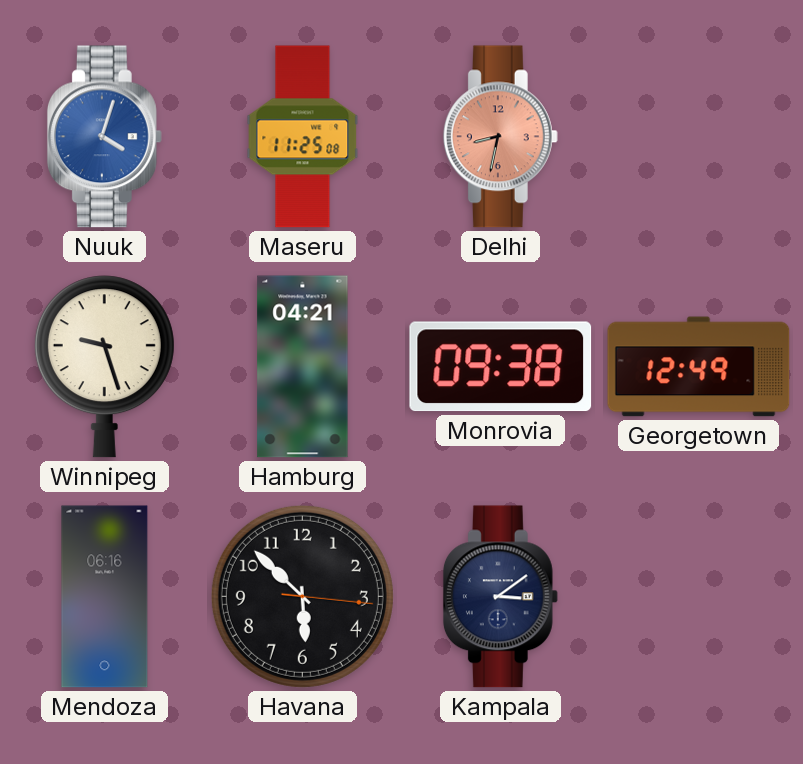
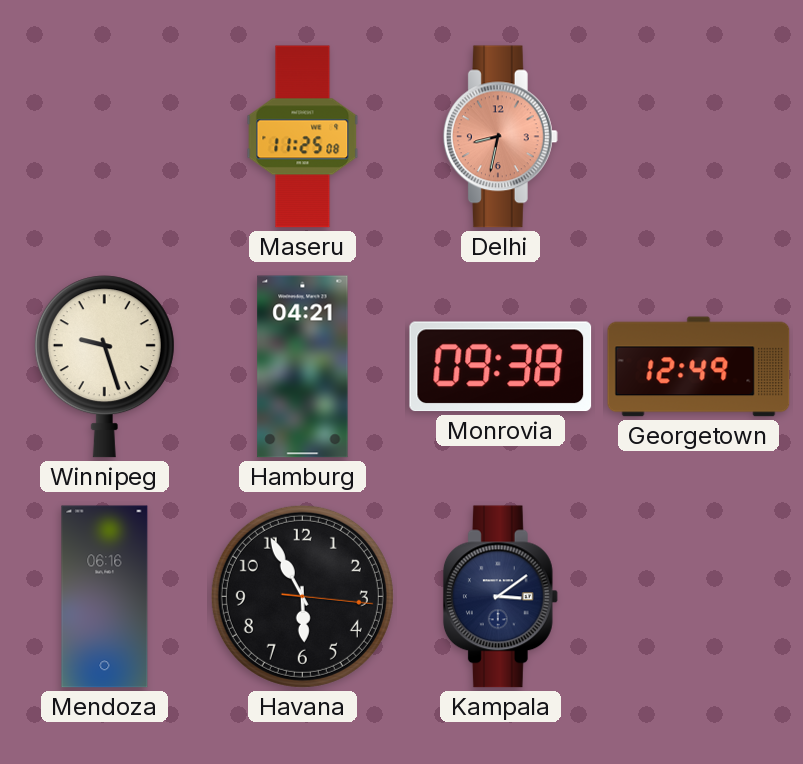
Nuuk: 4:03 -> none
Havana: 5:52 -> 5:55
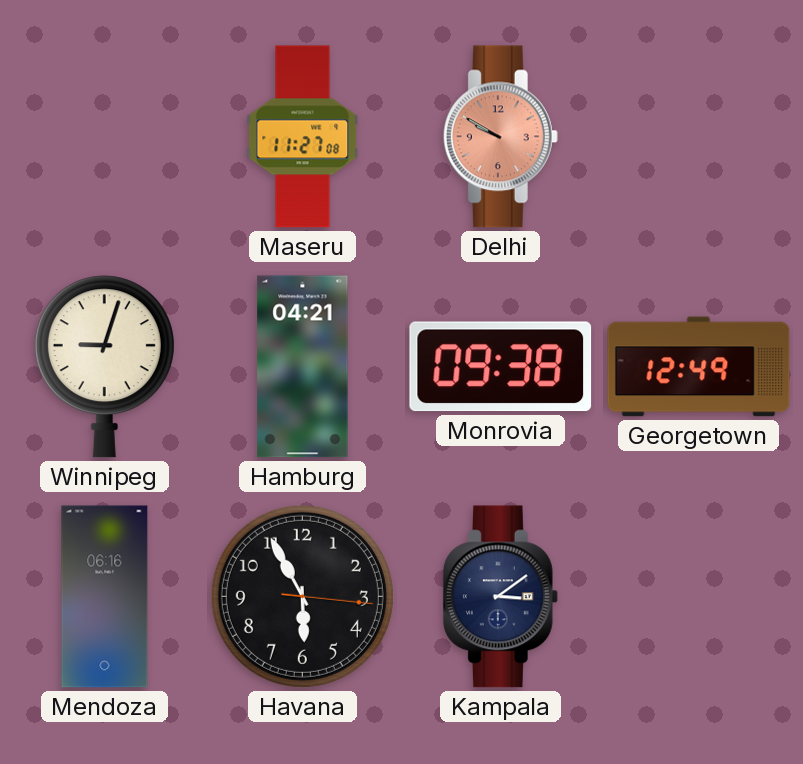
Maseru: 11:25 -> 11:27
Delhi: 8:32 -> 9:50
Winnipeg: 9:27 -> 9:03
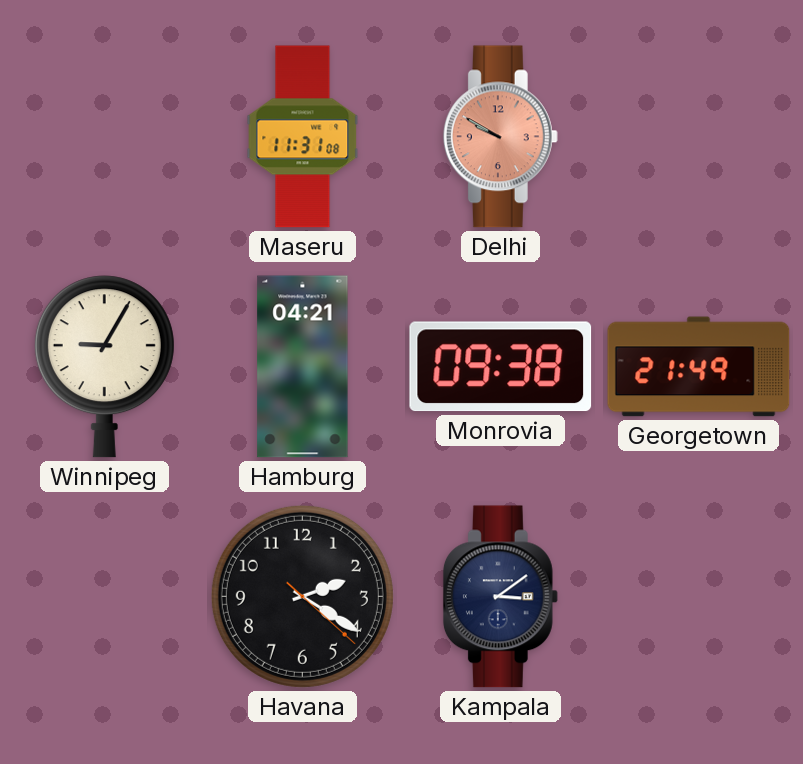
Maseru: 11:27 -> 11:31
Winnipeg: 9:03 -> 9:05
Georgetown: 12:49 -> 21:49
Mendoza: 06:16 -> none
Havana: 5:55 -> 2:20
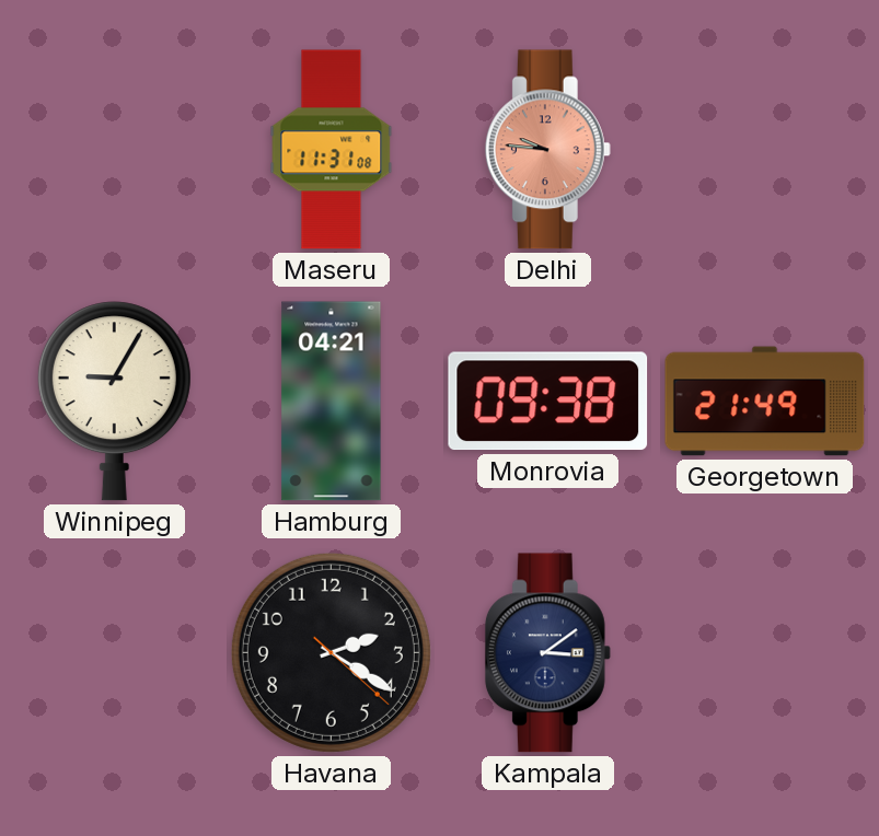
Delhi: 9:50 -> 9:46
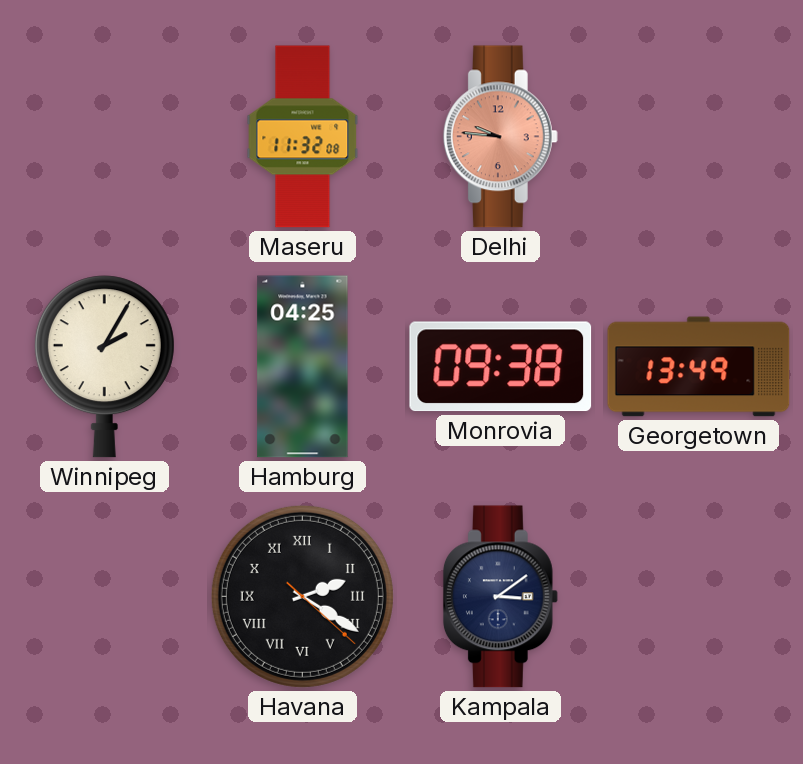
Maseru: 11:31 -> 11:32
Winnipeg: 9:05 -> 2:05
Hamburg: 04:21 -> 04:25
Georgetown: 21:49 -> 13:49
Havana numerals: Arabic -> Roman
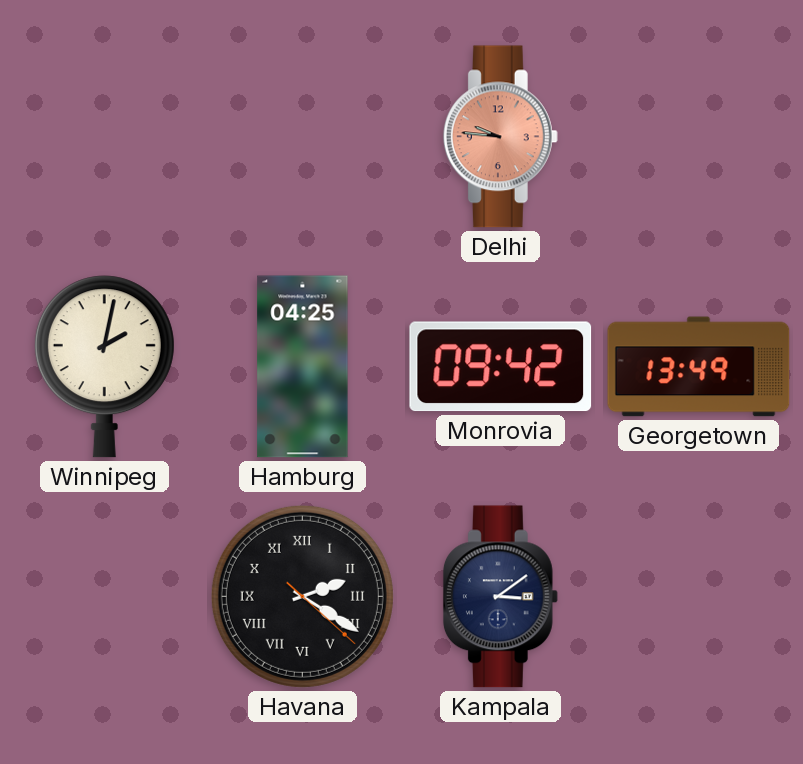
Maseru: 11:32 -> none
Winnipeg: 2:05 -> 2:02
Monrovia: 09:38 -> 09:42
